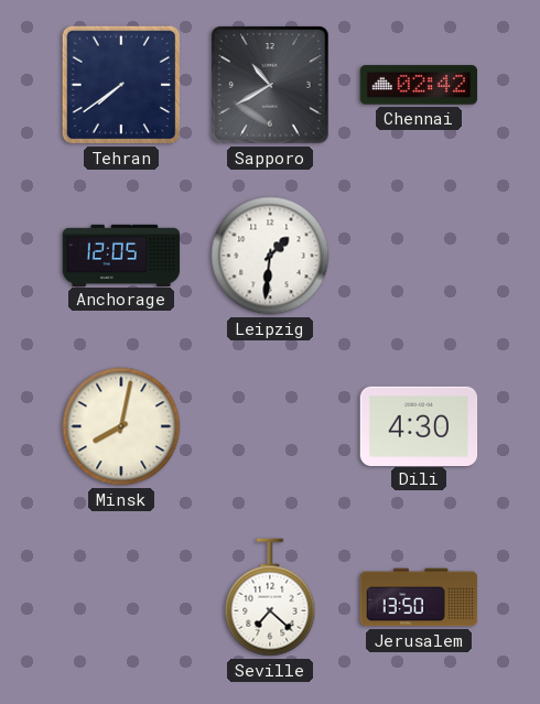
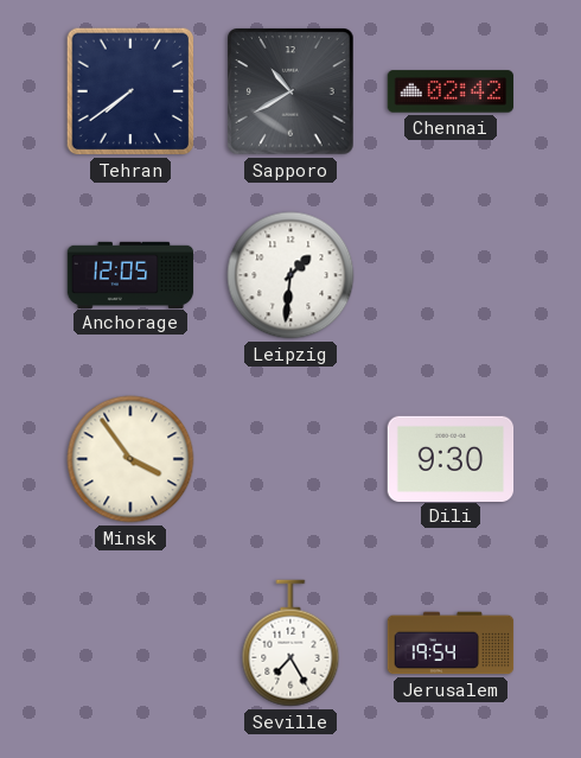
Minsk: 8:02 -> 3:54
Dili: 4:30 -> 9:30
Seville: 7:22 -> 7:25
Jerusalem: 13:50 -> 19:54
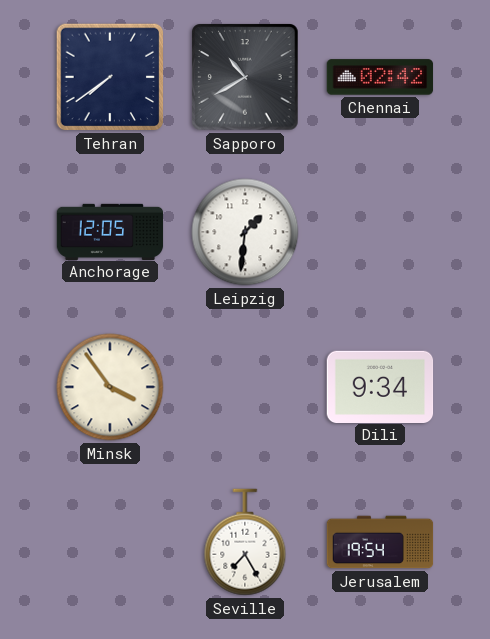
Dili: 9:30 -> 9:34
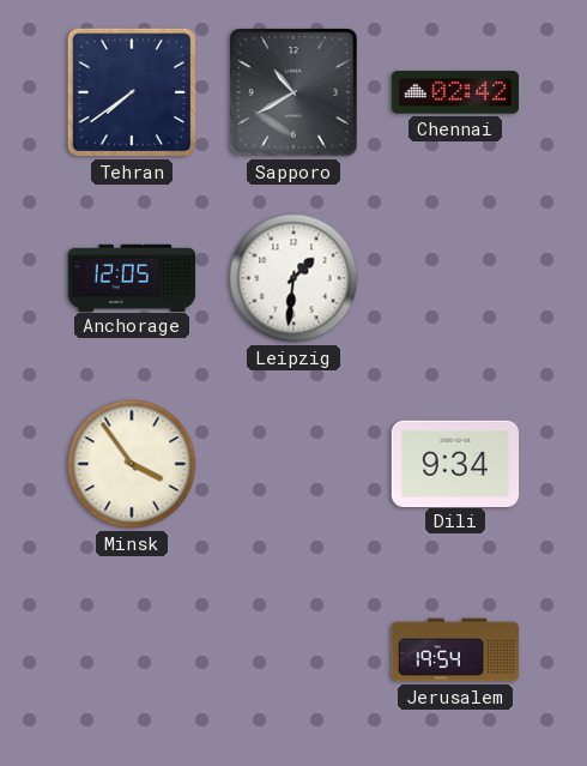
Seville: 7:25 -> none
